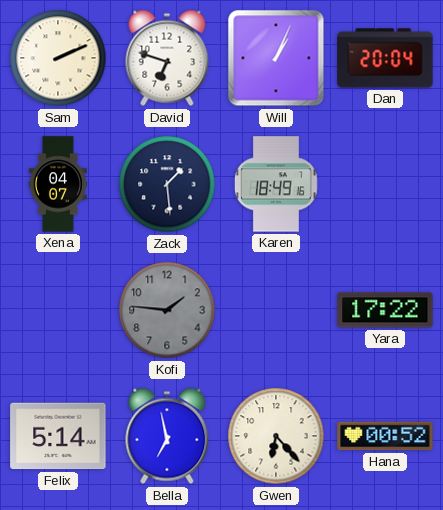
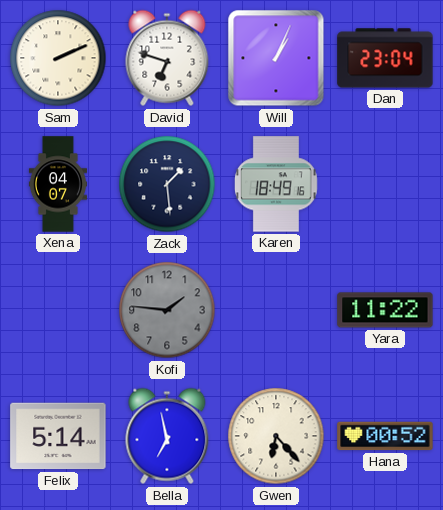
Dan: 20:04 -> 23:04
Yara: 17:22 -> 11:22
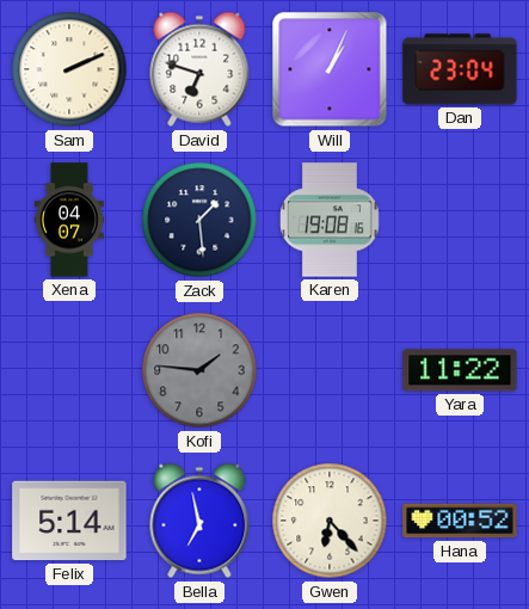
Karen: 18:49 -> 19:08
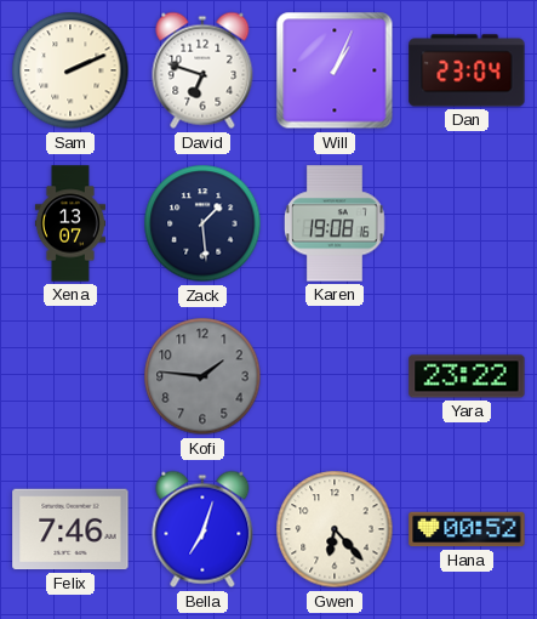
Xena: 04:07 -> 13:07
Yara: 11:22 -> 23:22
Felix: 5:14 -> 7:46
Bella: 6:58 -> 7:03
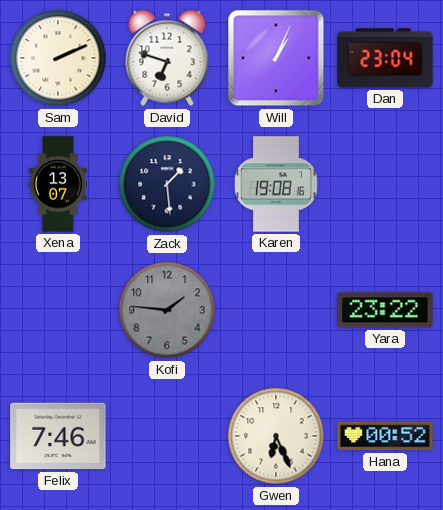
Bella: 7:03 -> none
Gwen: 6:23 -> 6:26
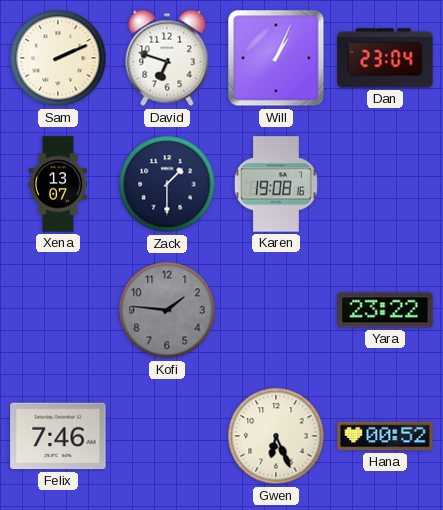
Zack: 1:29 -> 1:30
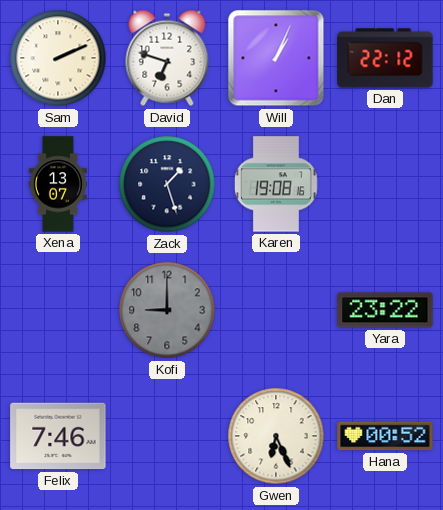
Dan: 23:04 -> 22:12
Zack: 1:30 -> 1:27
Kofi: 1:46 -> 9:00
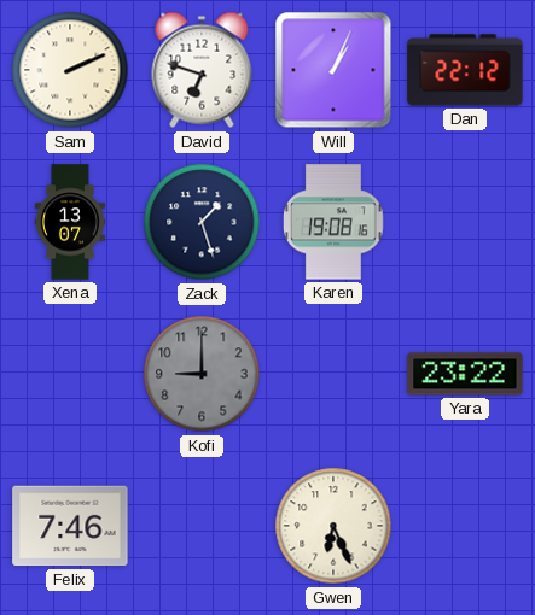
Hana: 00:52 -> none
